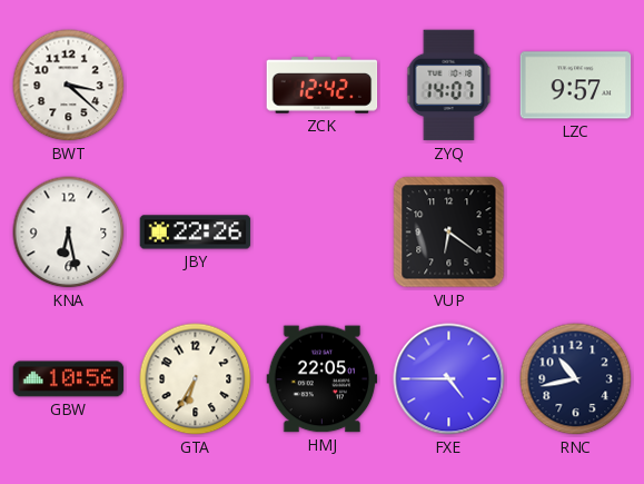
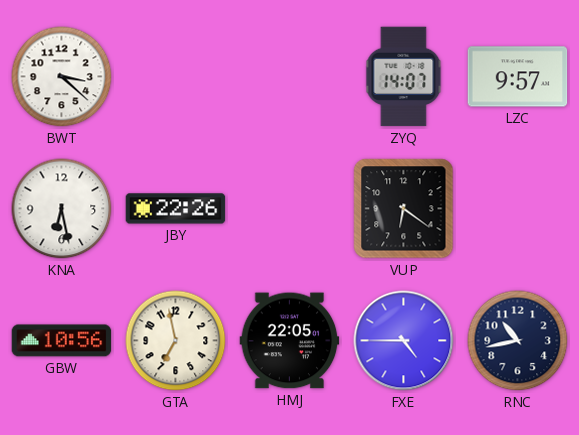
ZCK: 12:42 -> none
GTA: 6:35 -> 6:58
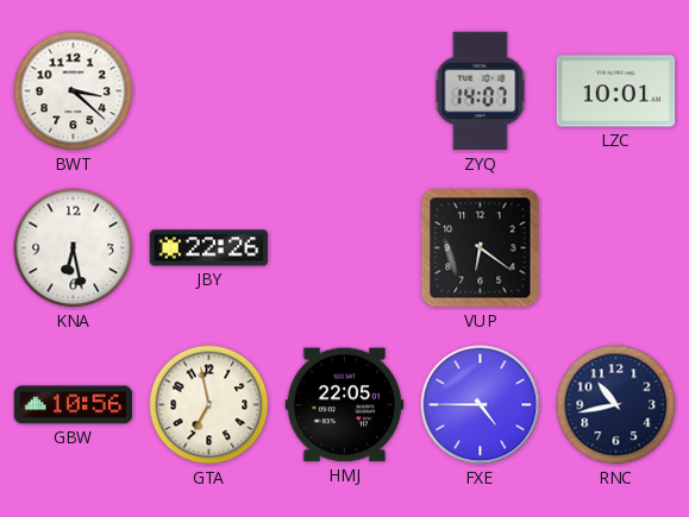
LZC: 9:57 -> 10:01
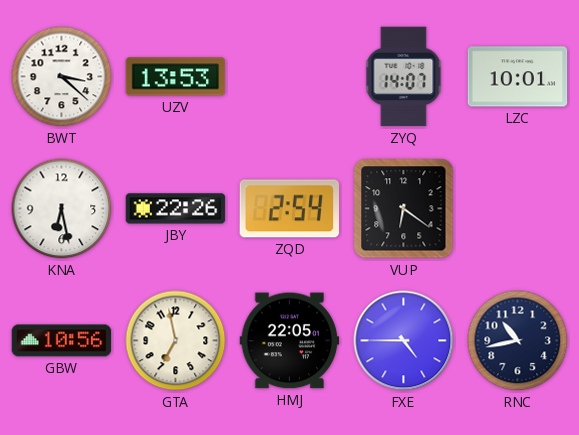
UZV: none -> 13:53
ZQD: none -> 2:54
